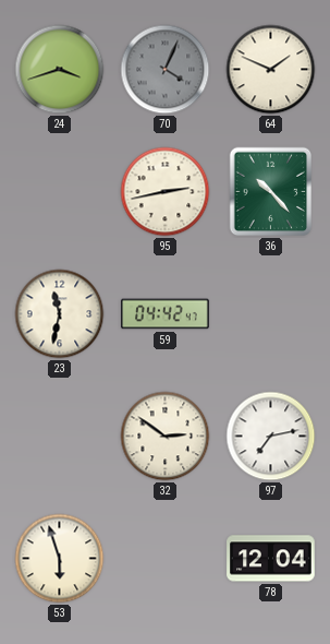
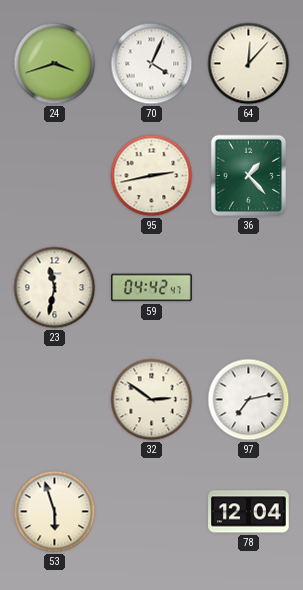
70 dial: grey -> white
64: 1:49 -> 12:07
36: 10:23 -> 1:23
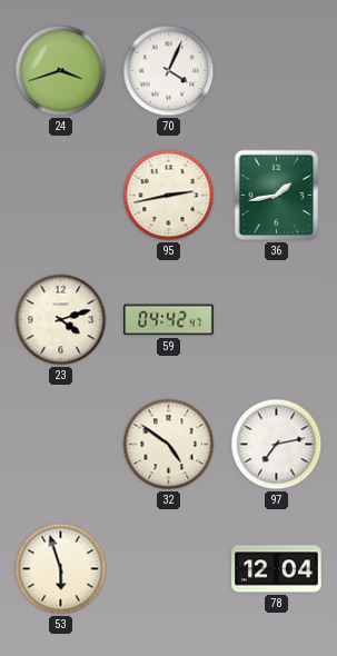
64: 12:07 -> none
36: 1:23 -> 1:43
23: 11:32 -> 4:12
32: 2:51 -> 4:51
